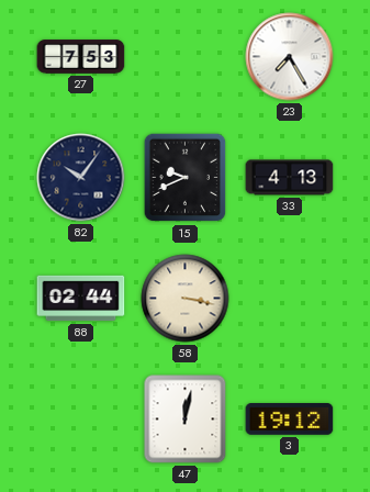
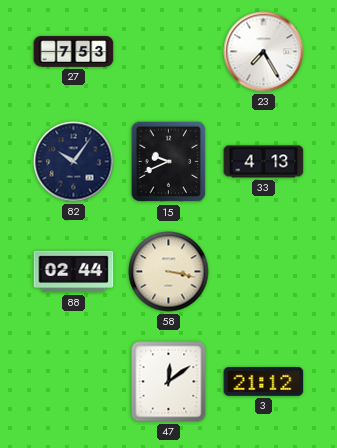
47: 12:02 -> 12:09
3: 19:12 -> 21:12
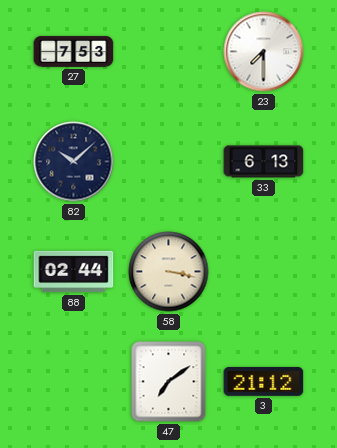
23: 7:25 -> 7:30
82: 10:06 -> 10:08
15: 9:41 -> none
33: 4:13 -> 6:13
47: 12:09 -> 7:09
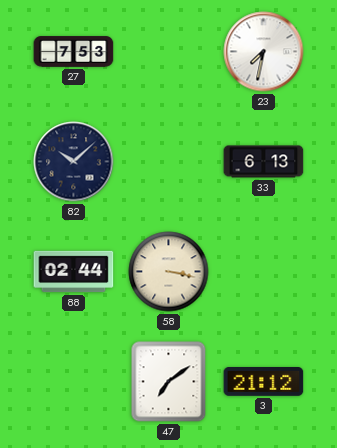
23: 7:30 -> 7:32
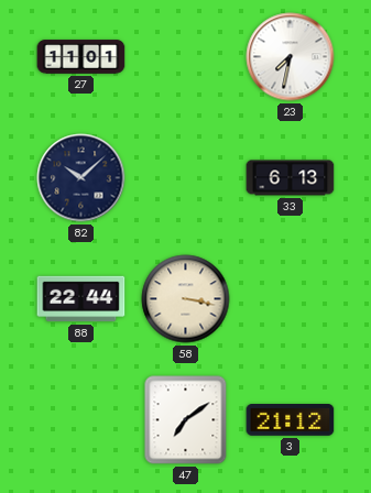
27: 7:53 -> 11:01
88: 02:44 -> 22:44
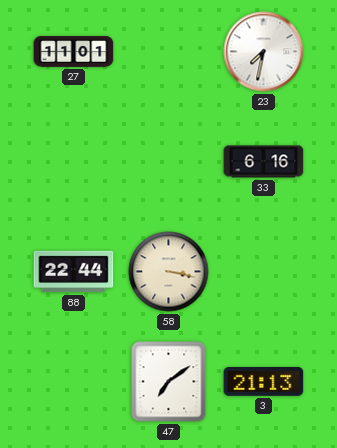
82: 10:08 -> none
33: 6:13 -> 6:16
3: 21:12 -> 21:13
